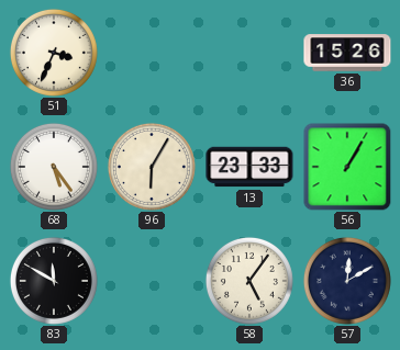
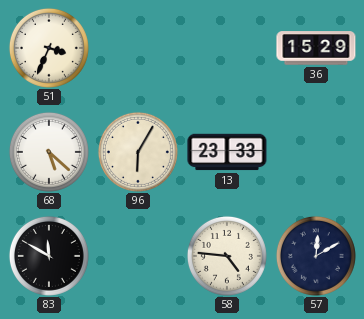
36: 15:26 -> 15:29
68: 5:24 -> 5:22
56: 1:05 -> none
58: 5:06 -> 4:46
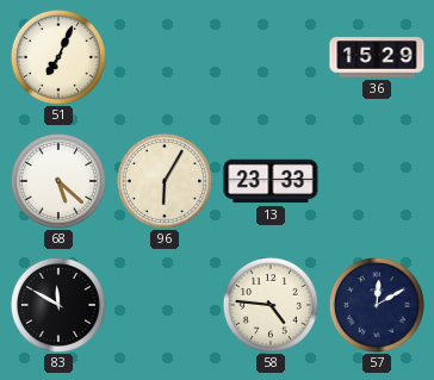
51: 3:34 -> 7:04
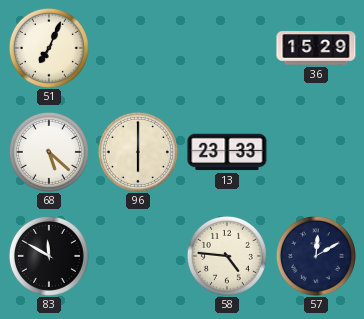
96: 6:05 -> 6:00
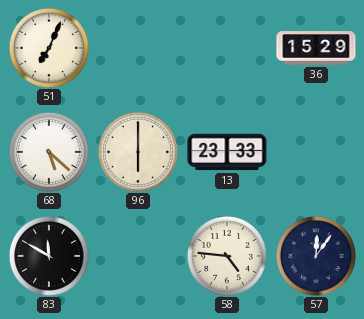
57: 12:10 -> 12:06
